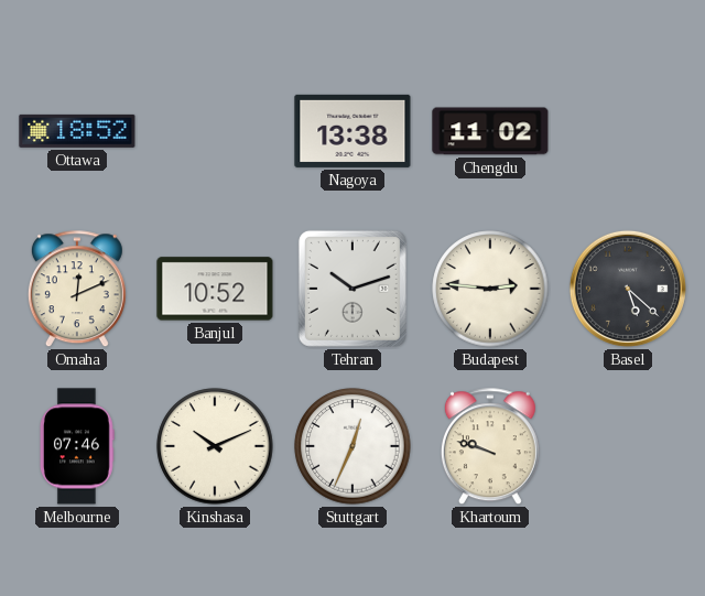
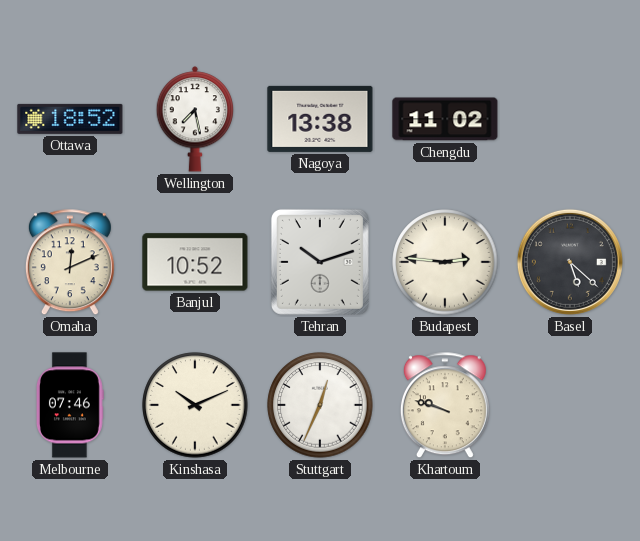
Wellington: none -> 7:28
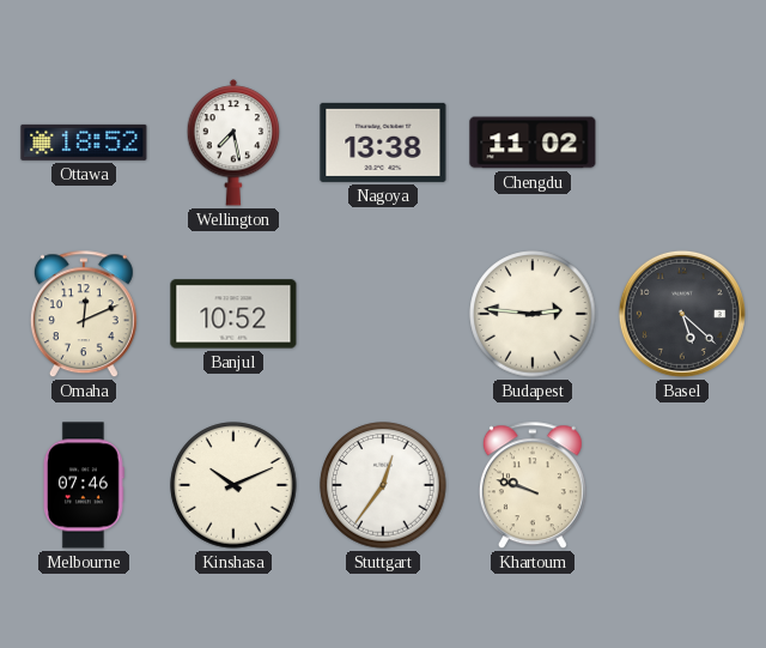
Tehran: 10:12 -> none
Stuttgart: 12:34 -> 12:36
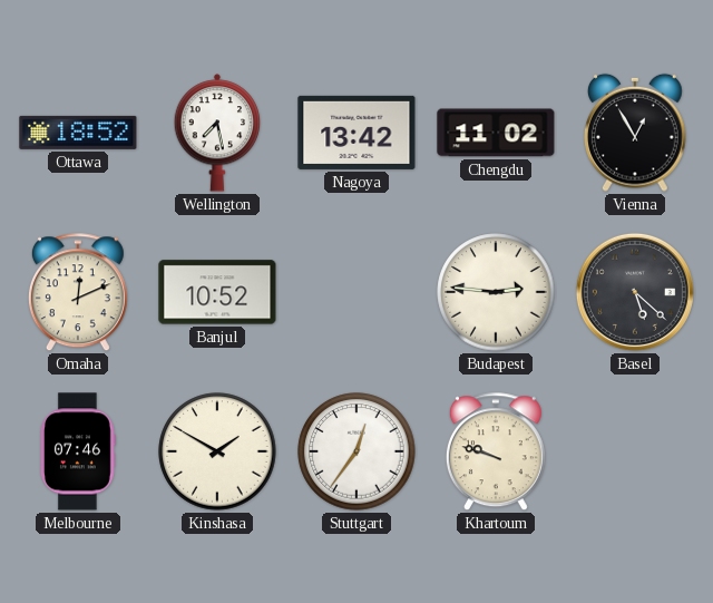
Nagoya: 13:38 -> 13:42
Vienna: none -> 12:55
Kinshasa: 10:11 -> 1:50
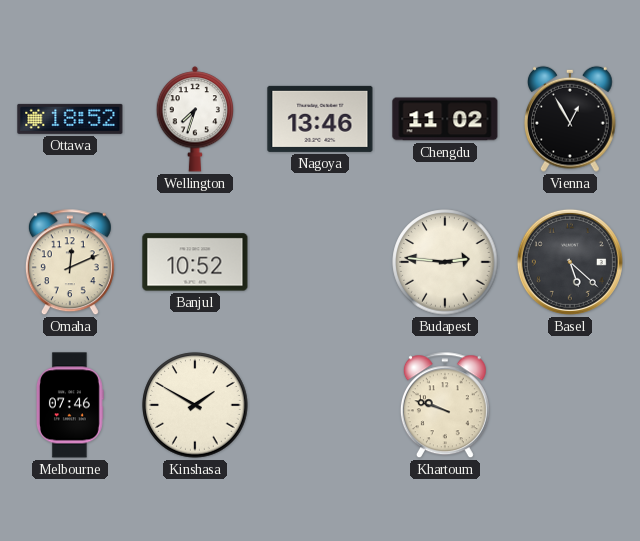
Wellington: 7:28 -> 7:33
Nagoya: 13:42 -> 13:46
Stuttgart: 12:36 -> none
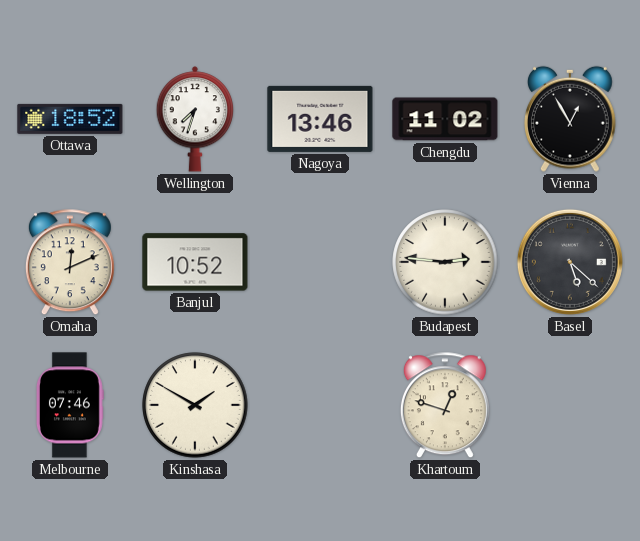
Khartoum: 9:48 -> 12:48
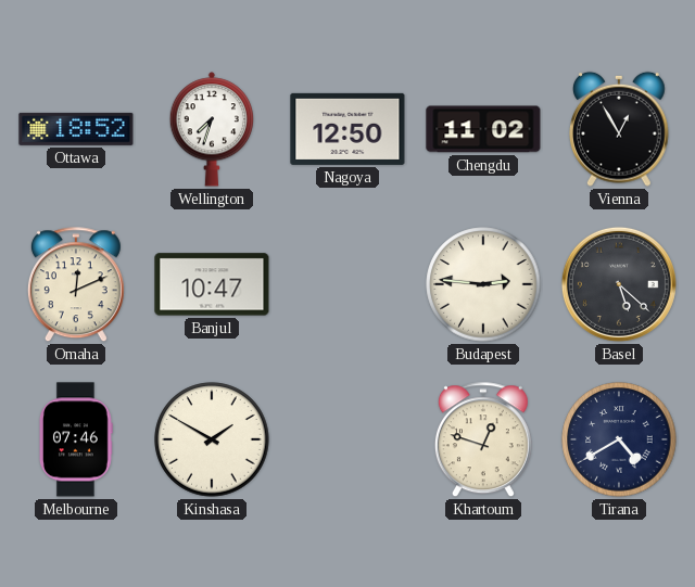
Nagoya: 13:46 -> 12:50
Banjul: 10:52 -> 10:47
Tirana: none -> 4:40
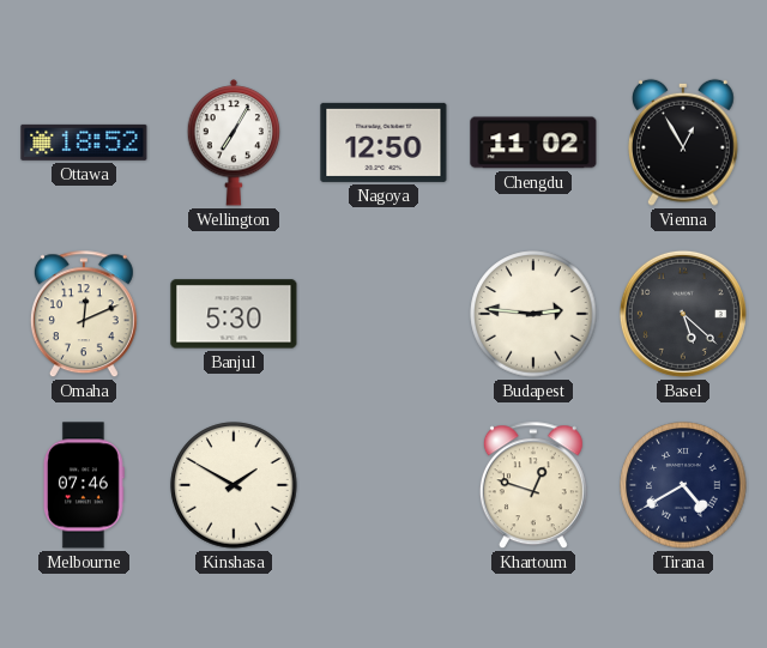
Wellington: 7:33 -> 7:05
Banjul: 10:47 -> 5:30
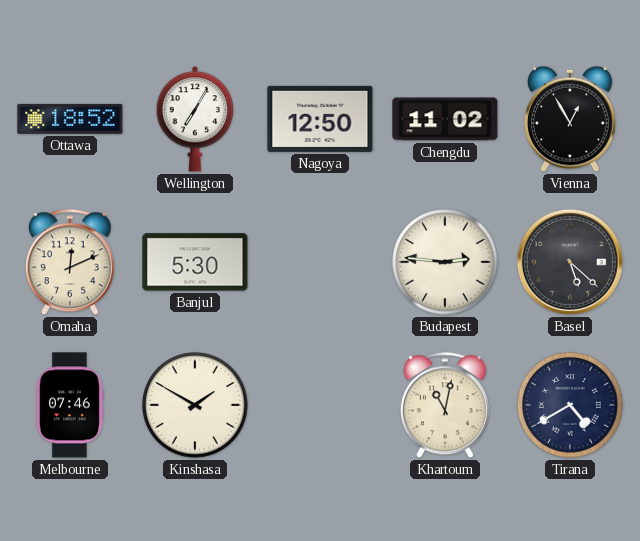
Khartoum: 12:48 -> 11:02
